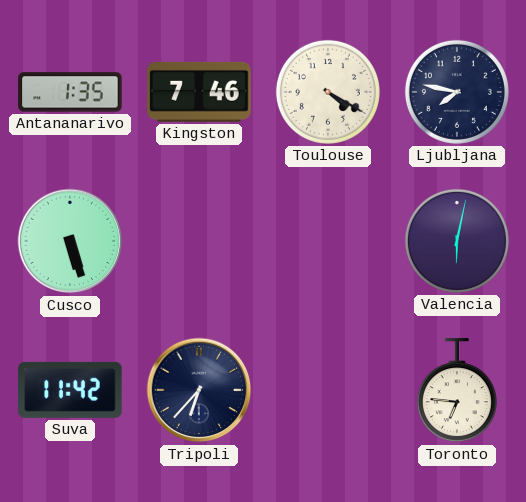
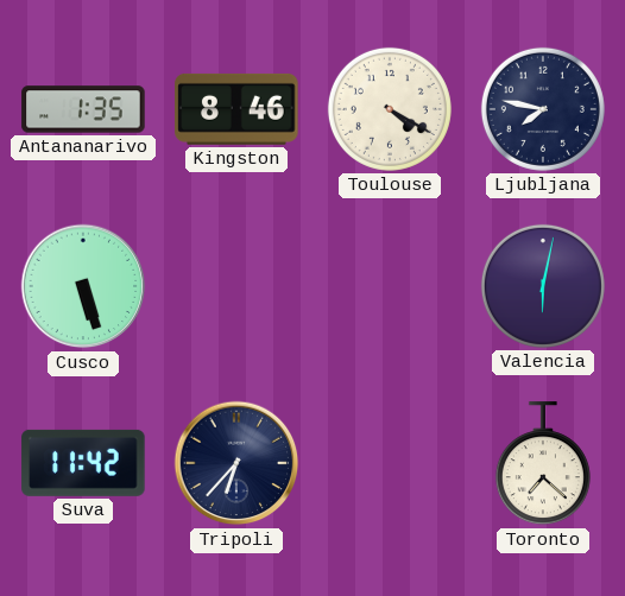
Kingston: 7:46 -> 8:46
Toronto: 6:46 -> 7:22
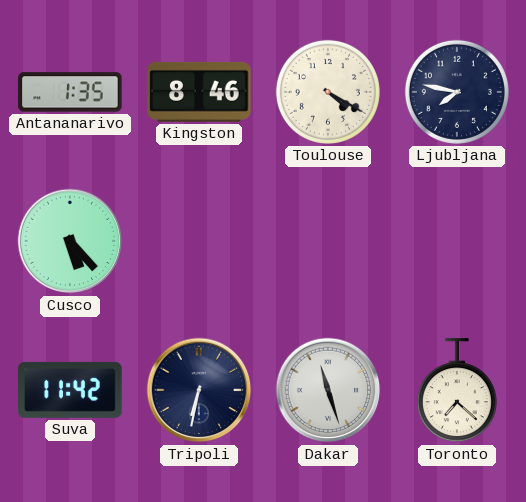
Cusco: 5:27 -> 5:23
Valencia: 6:02 -> none
Tripoli: 6:37 -> 6:32
Dakar: none -> 11:27
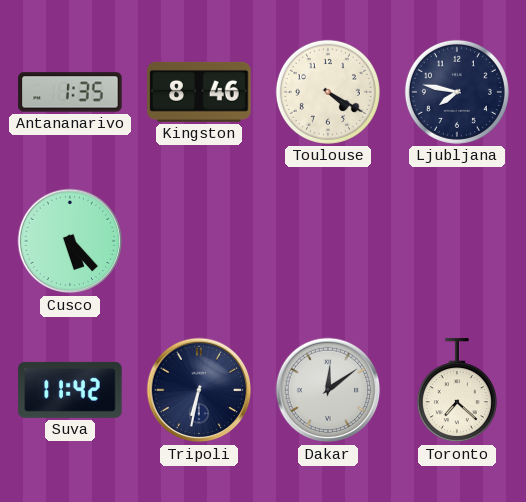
Dakar: 11:27 -> 12:09
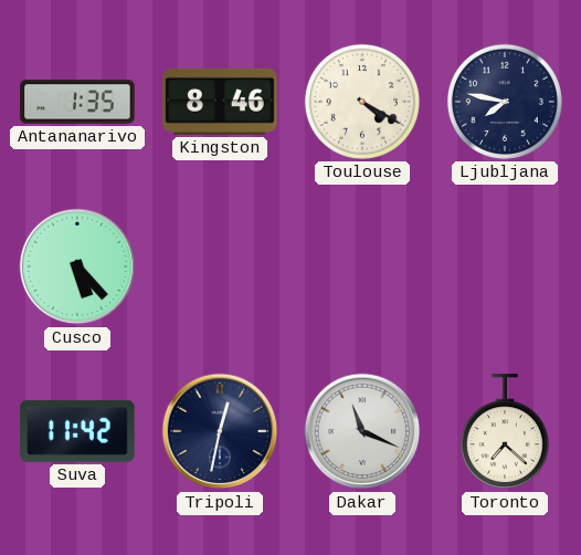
Tripoli: 6:32 -> 12:32
Dakar: 12:09 -> 11:19
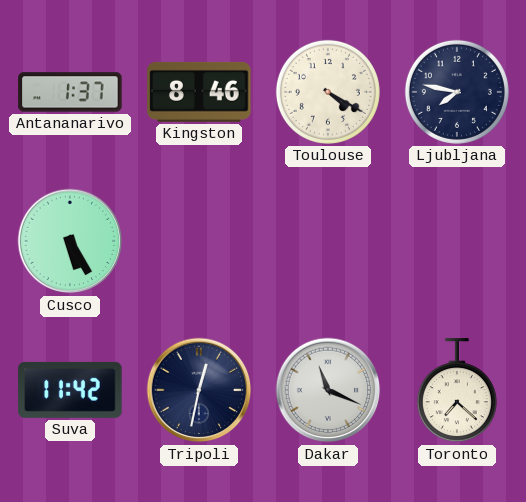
Antananarivo: 1:35 -> 1:37
Cusco: 5:23 -> 5:25
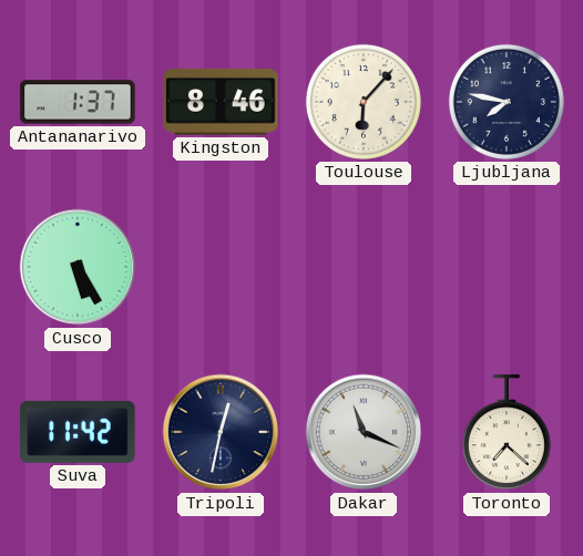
Toulouse: 4:20 -> 6:07
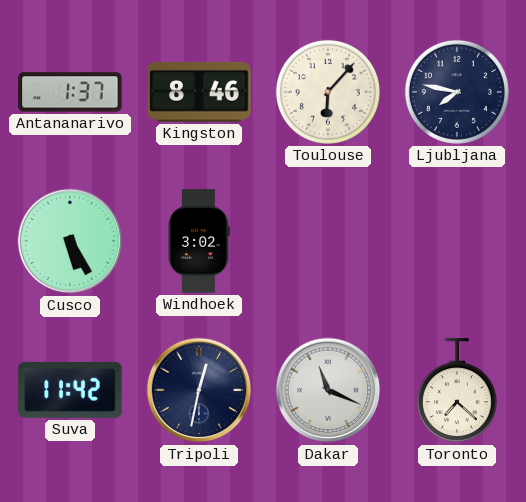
Windhoek: none -> 3:02
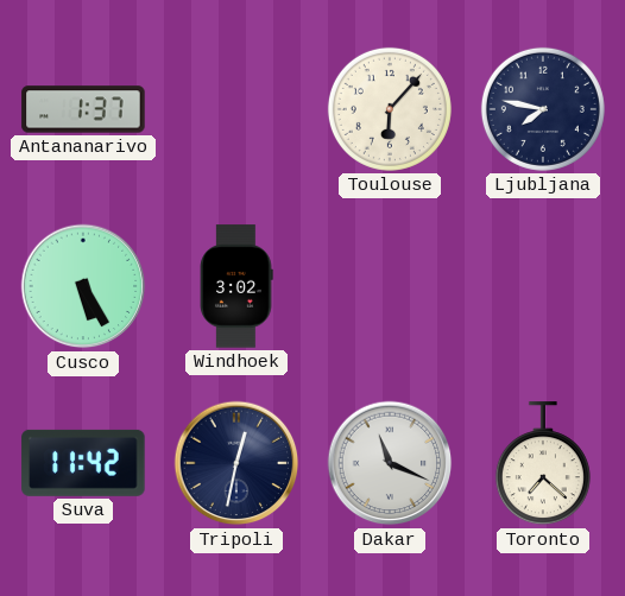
Kingston: 8:46 -> none
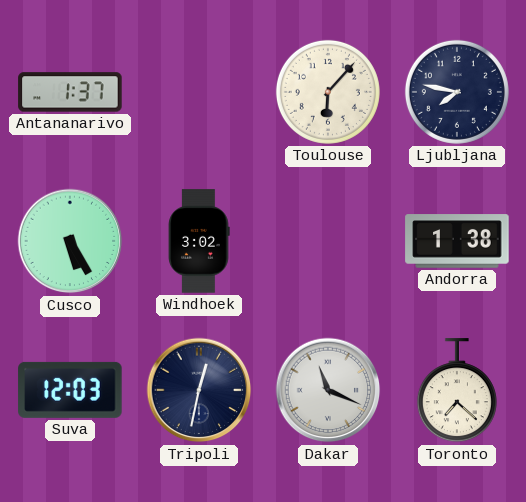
Andorra: none -> 1:38
Suva: 11:42 -> 12:03
